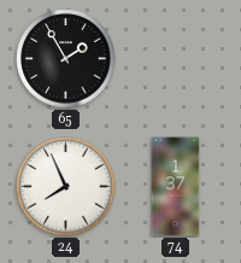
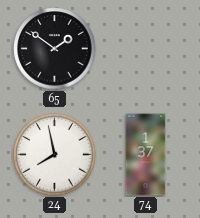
65: 1:55 -> 1:51
24: 7:56 -> 7:58
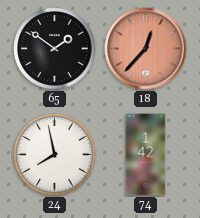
18: none -> 12:37
74: 1:37 -> 1:42
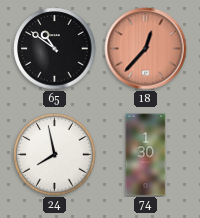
65: 1:51 -> 10:51
74: 1:42 -> 1:30
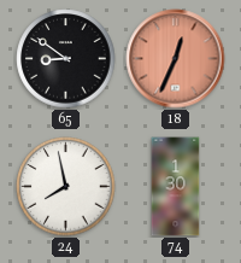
65: 10:51 -> 8:51
18: 12:37 -> 12:34
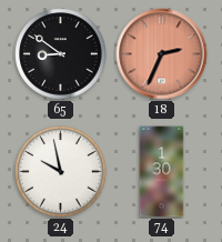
18: 12:34 -> 2:34
24: 7:58 -> 9:58
